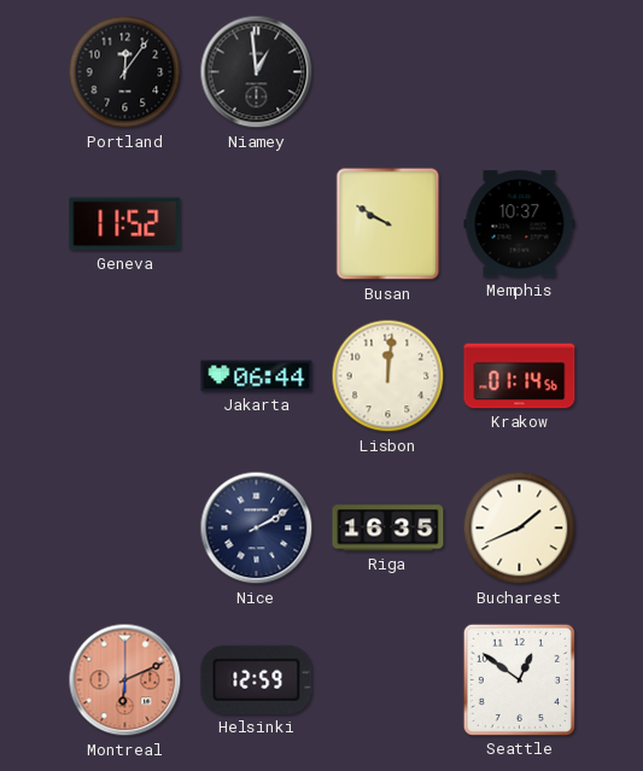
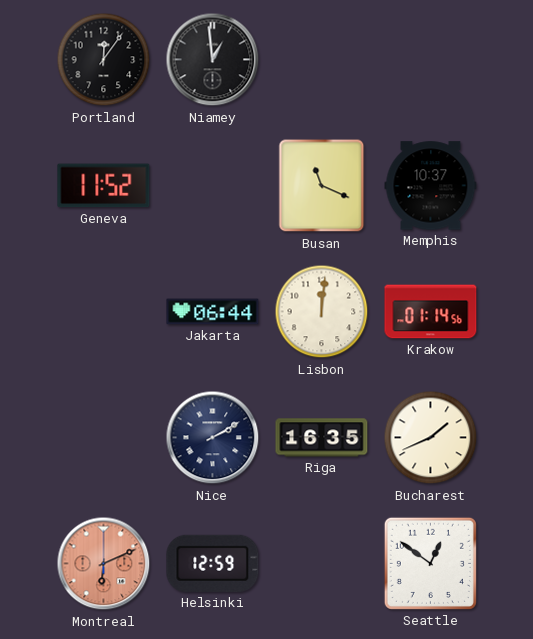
Busan: 9:50 -> 11:19
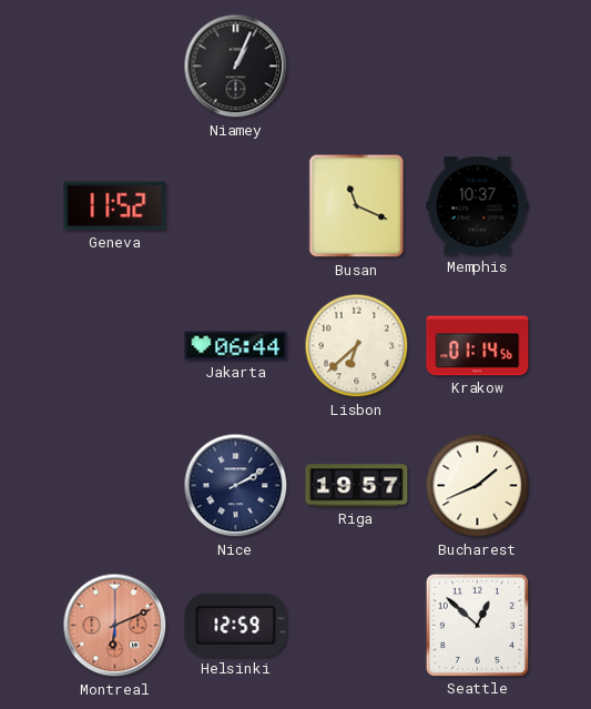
Portland: 12:06 -> none
Niamey: 12:59 -> 1:04
Lisbon: 12:01 -> 6:38
Riga: 16:35 -> 19:57
Seattle: 12:51 -> 12:52
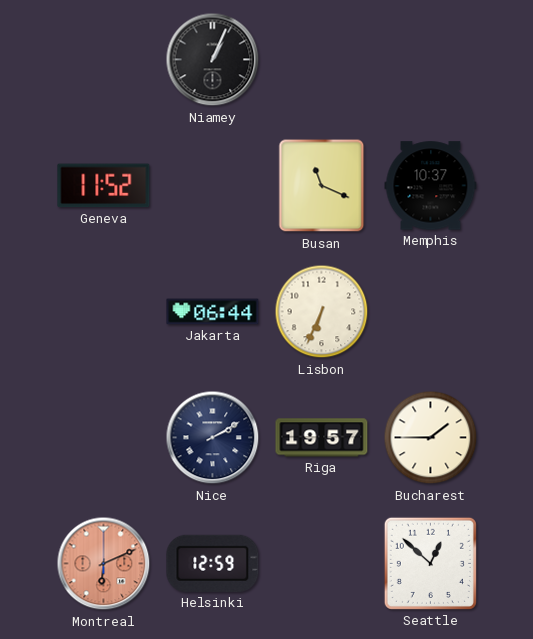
Lisbon: 6:38 -> 6:34
Krakow: 01:14 -> none
Bucharest: 1:41 -> 1:45
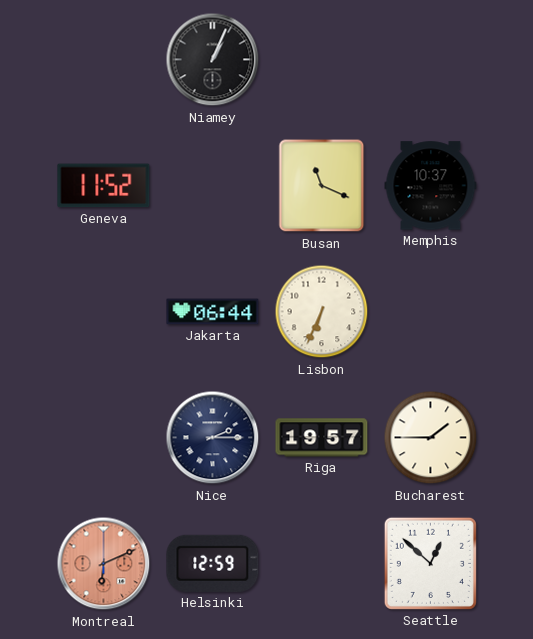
Nice: 2:10 -> 2:15
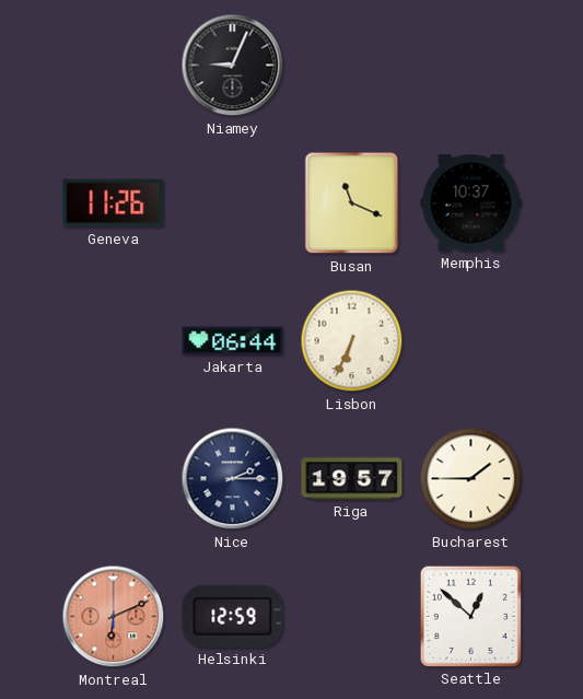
Niamey: 1:04 -> 9:04
Geneva: 11:52 -> 11:26
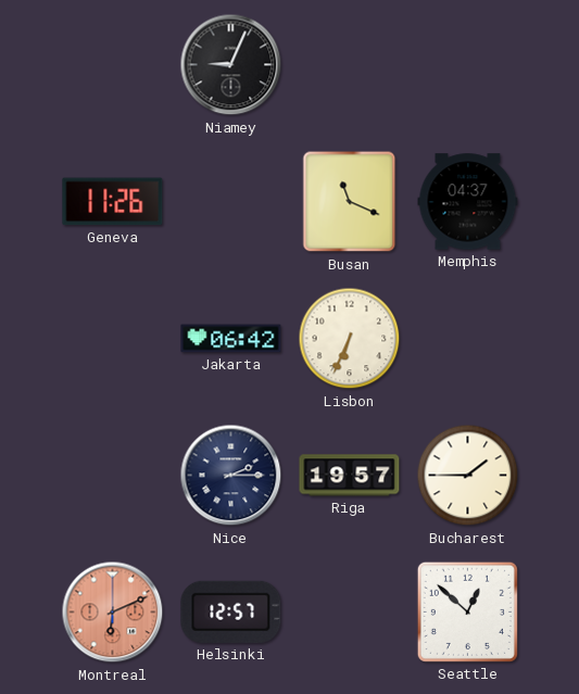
Memphis: 10:37 -> 04:37
Jakarta: 06:44 -> 06:42
Helsinki: 12:59 -> 12:57
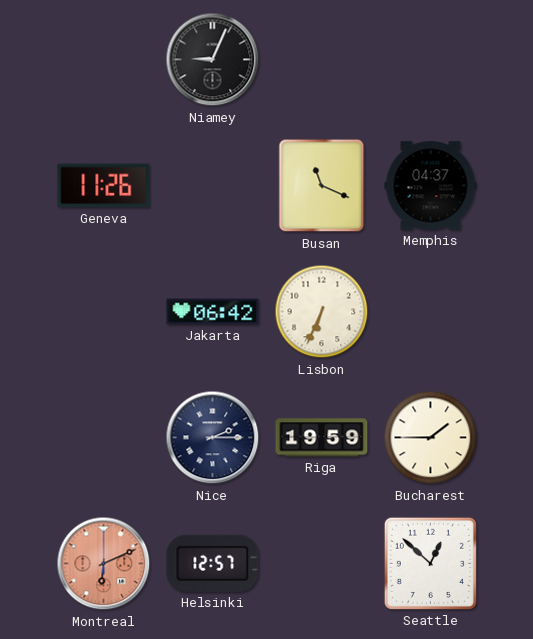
Riga: 19:57 -> 19:59
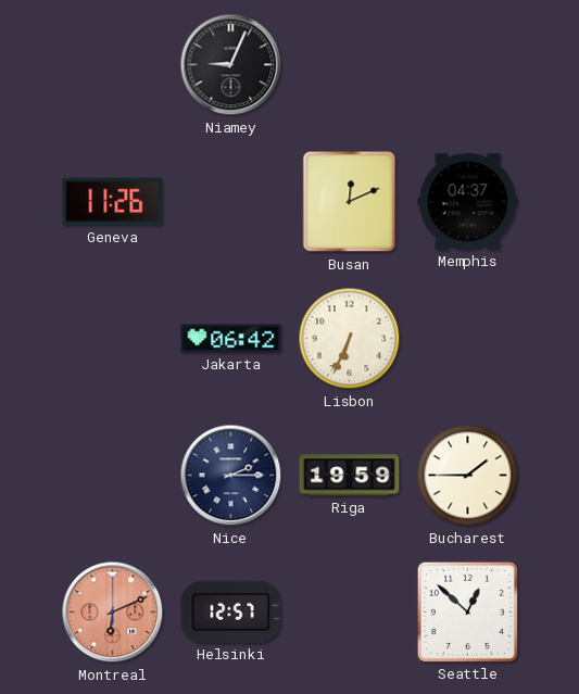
Busan: 11:19 -> 12:11
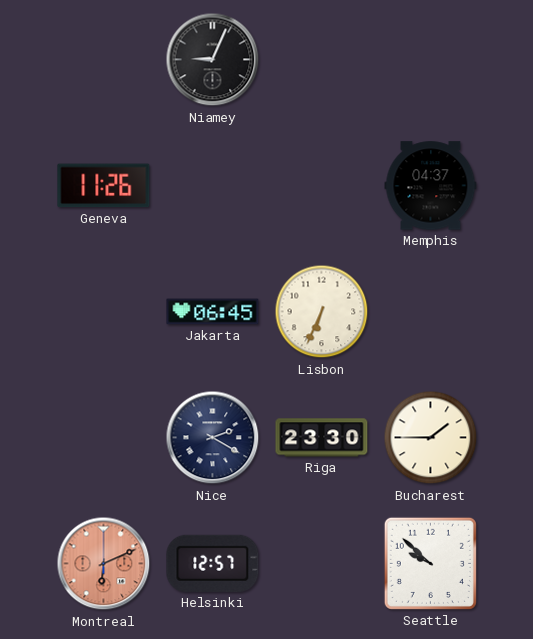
Busan: 12:11 -> none
Jakarta: 06:42 -> 06:45
Nice: 2:15 -> 2:20
Riga: 19:59 -> 23:30
Seattle: 12:52 -> 9:52
